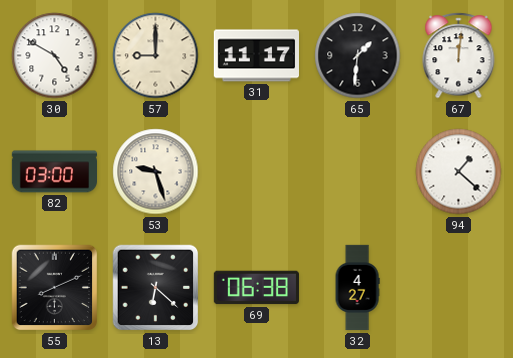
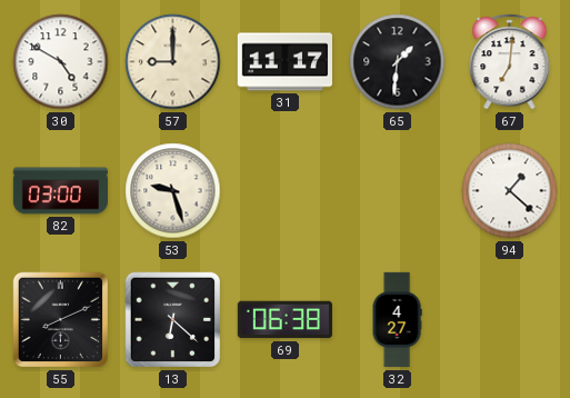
67: 12:01 -> 7:01
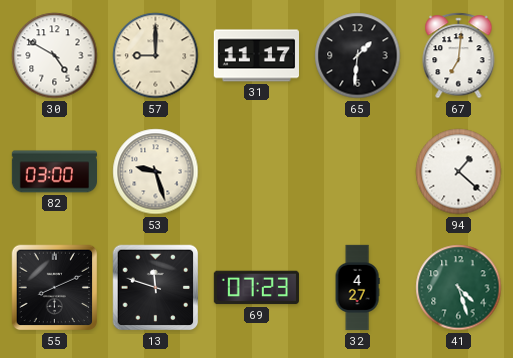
13: 6:22 -> 11:48
69: 06:38 -> 07:23
41: none -> 4:27
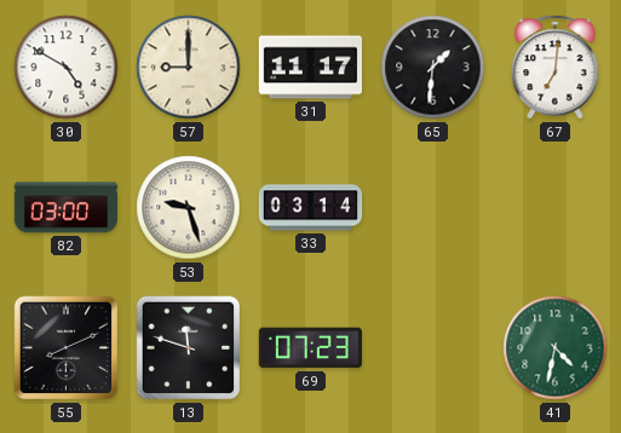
33: none -> 03:14
94: 1:22 -> none
32: 4:27 -> none
41: 4:27 -> 4:32
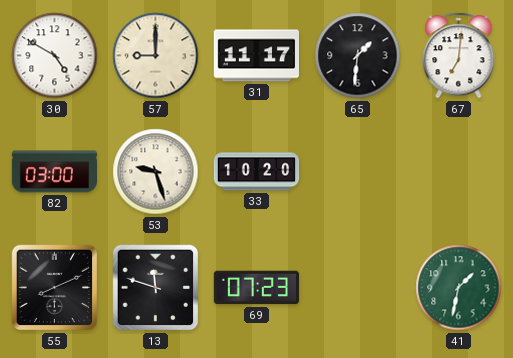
33: 03:14 -> 10:20
41: 4:32 -> 1:32
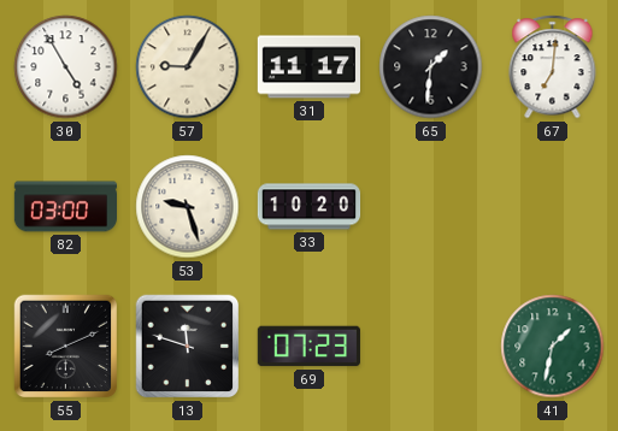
30: 4:50 -> 4:55
57: 9:00 -> 9:05
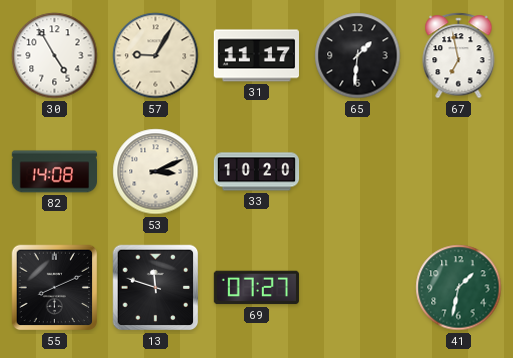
67: 7:01 -> 6:58
82: 03:00 -> 14:08
53: 9:27 -> 3:11
69: 07:23 -> 07:27
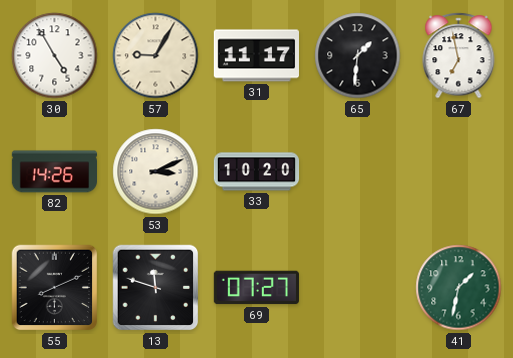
82: 14:08 -> 14:26
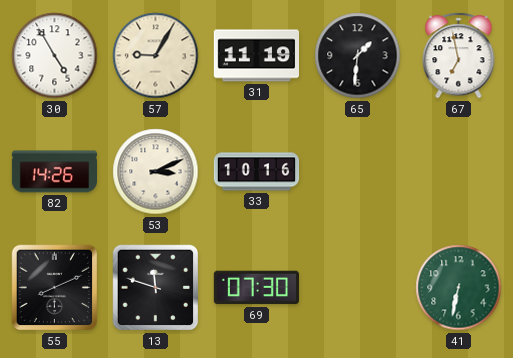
31: 11:17 -> 11:19
33: 10:20 -> 10:16
69: 07:27 -> 07:30
41: 1:32 -> 6:32
